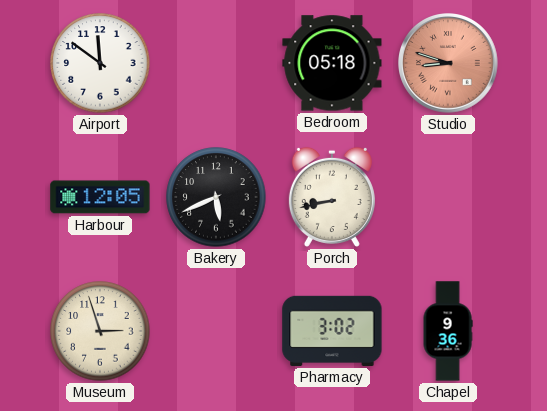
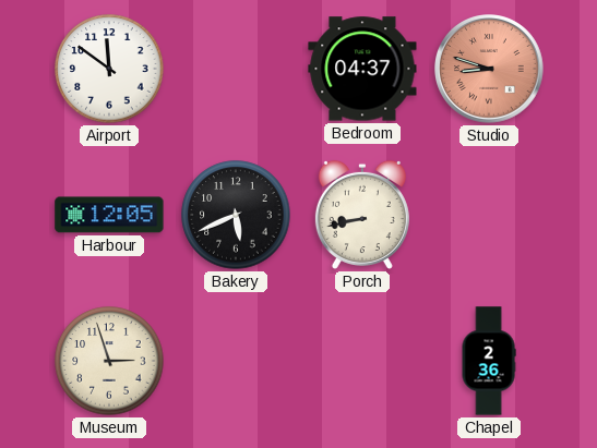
Bedroom: 05:18 -> 04:37
Pharmacy: 3:02 -> none
Chapel: 9:36 -> 2:36
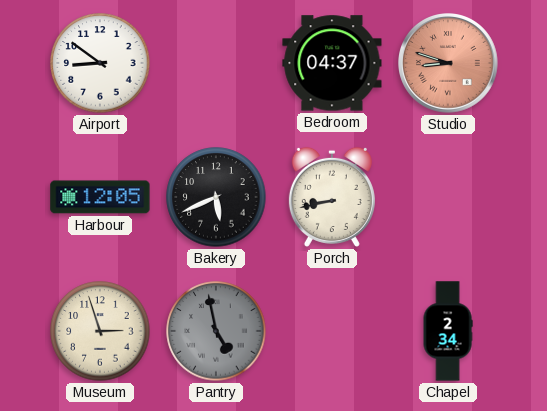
Airport: 11:51 -> 8:51
Pantry: none -> 4:58
Chapel: 2:36 -> 2:34
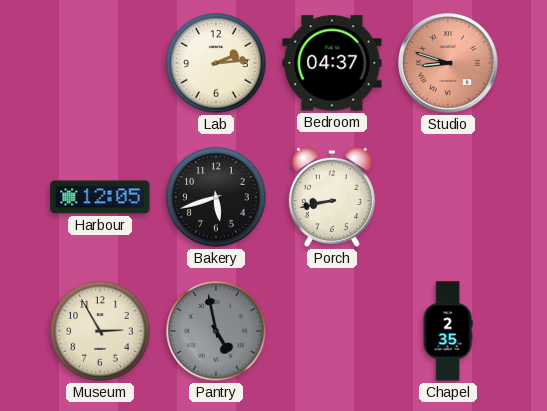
Airport: 8:51 -> none
Lab: none -> 2:14
Bakery: 5:41 -> 5:42
Museum: 2:57 -> 2:55
Chapel: 2:34 -> 2:35
